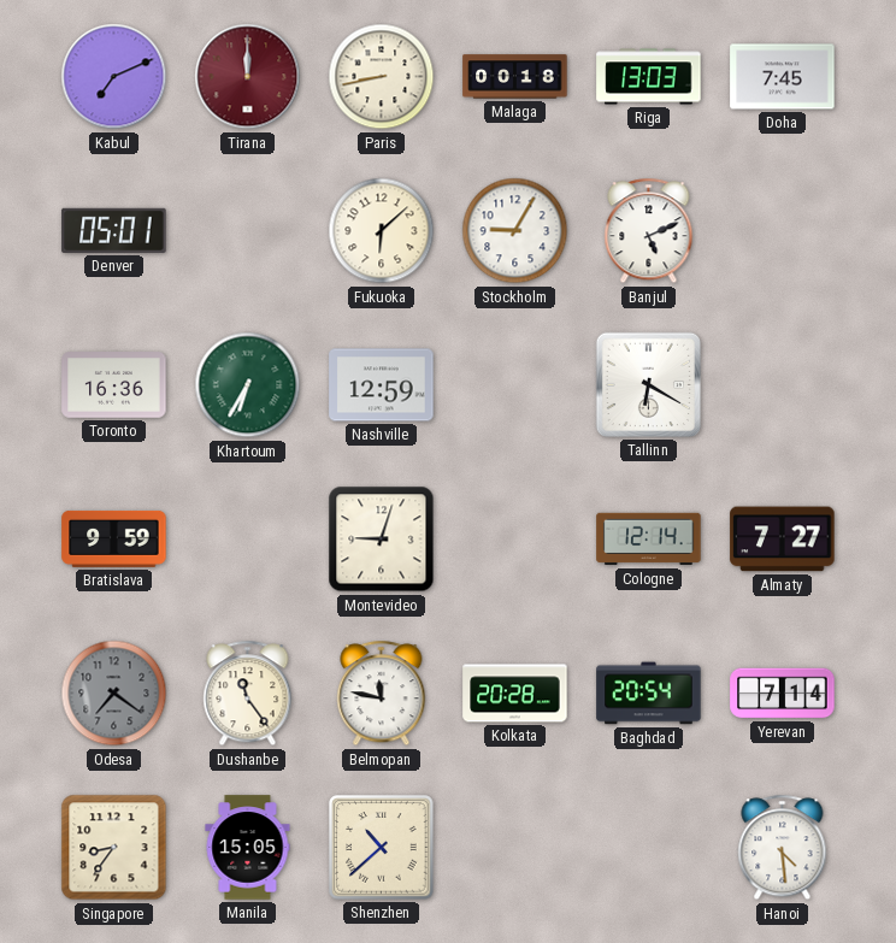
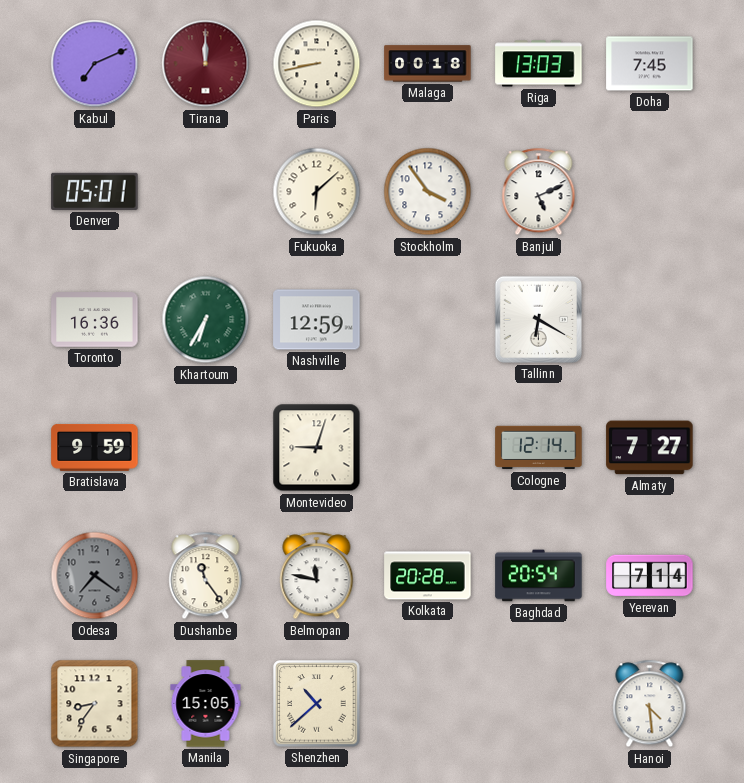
Stockholm: 9:05 -> 3:54
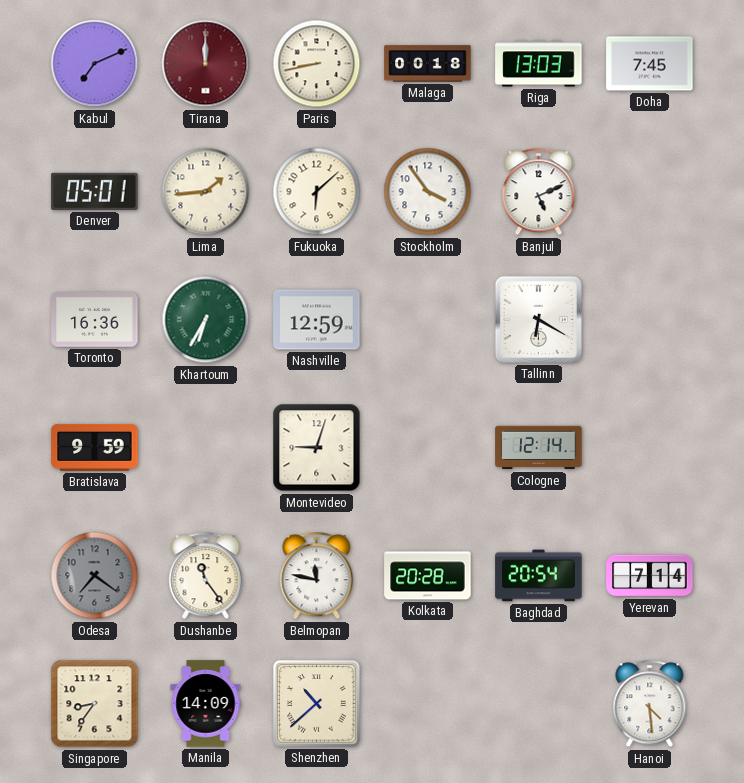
Lima: none -> 1:44
Almaty: 7:27 -> none
Manila: 15:05 -> 14:09
